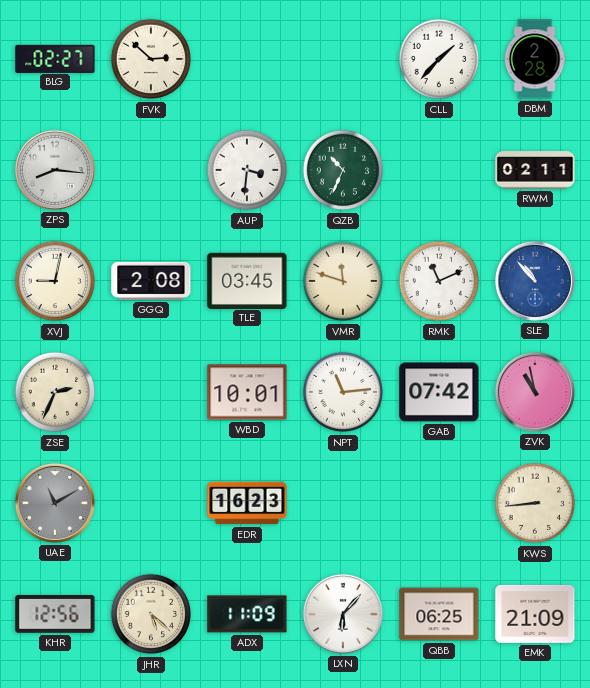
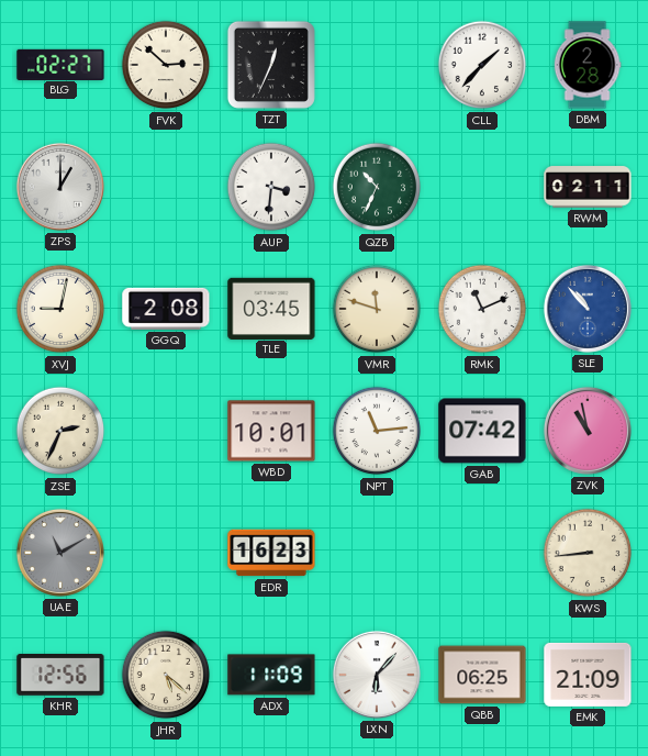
TZT: none -> 12:34
ZPS: 8:16 -> 1:00
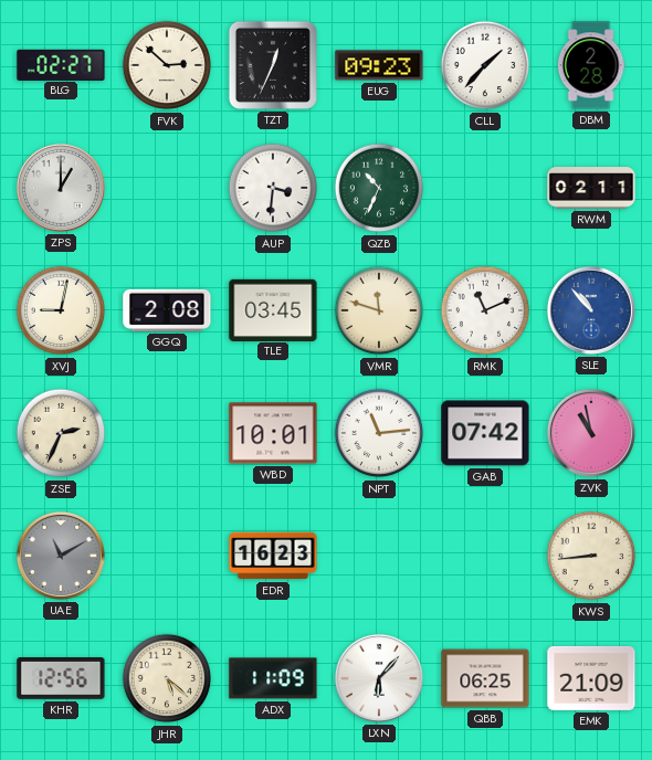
EUG: none -> 09:23
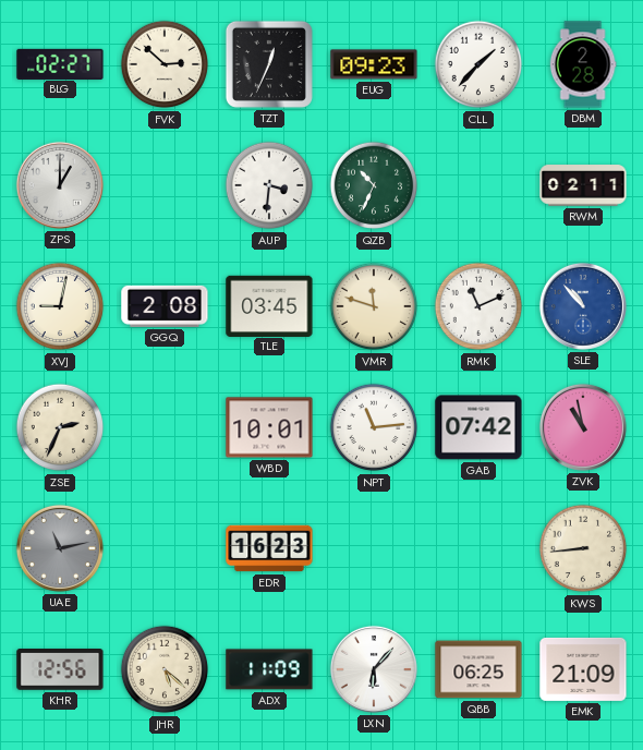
UAE: 11:10 -> 11:13
